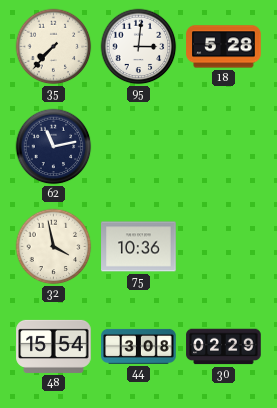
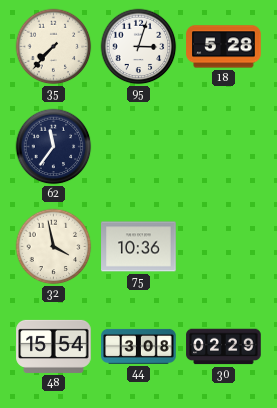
95: 3:01 -> 3:03
62: 11:13 -> 11:36
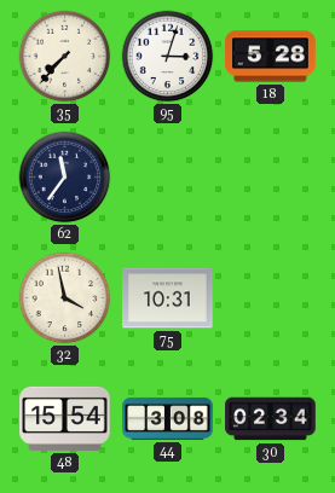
75: 10:36 -> 10:31
30: 02:29 -> 02:34
